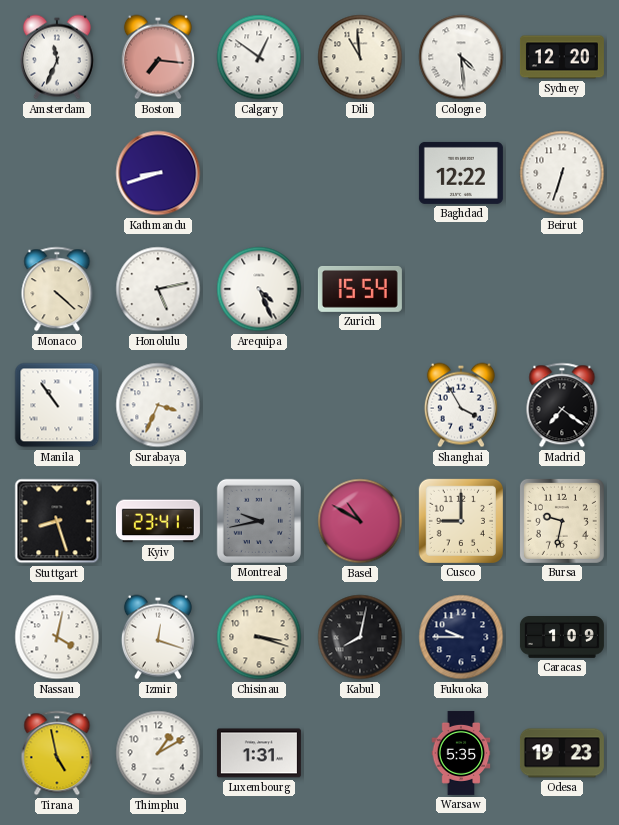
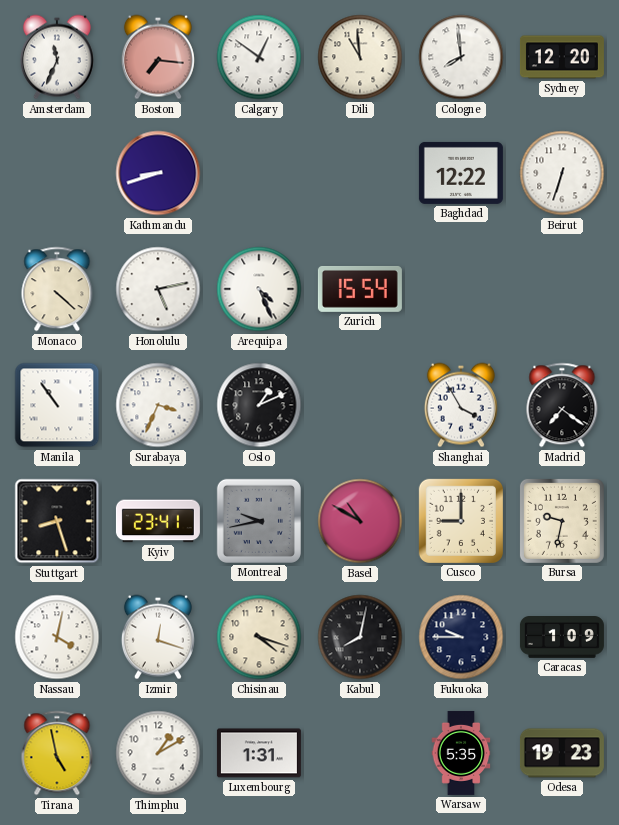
Cologne: 4:29 -> 7:59
Oslo: none -> 1:11
Chisinau: 3:18 -> 4:18
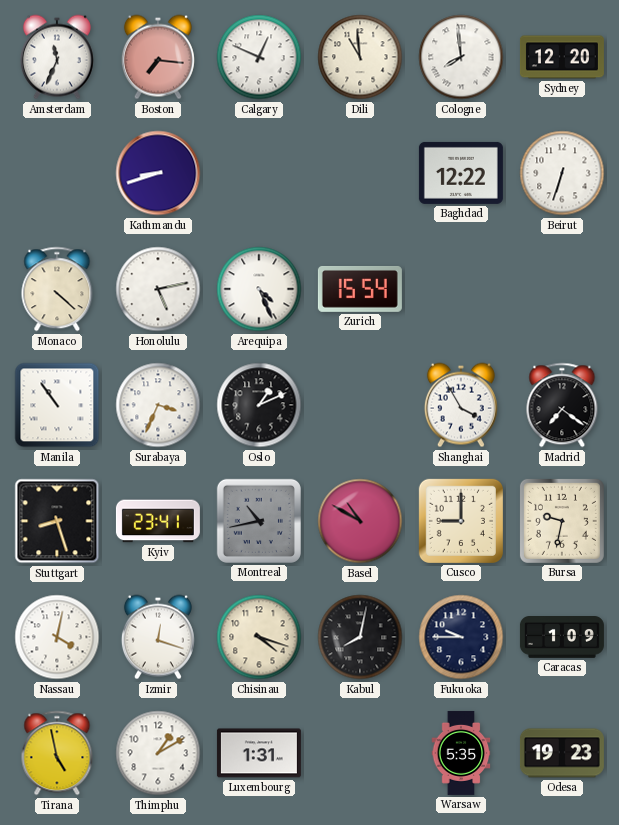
Calgary: 12:51 -> 12:49
Montreal: 9:43 -> 10:43
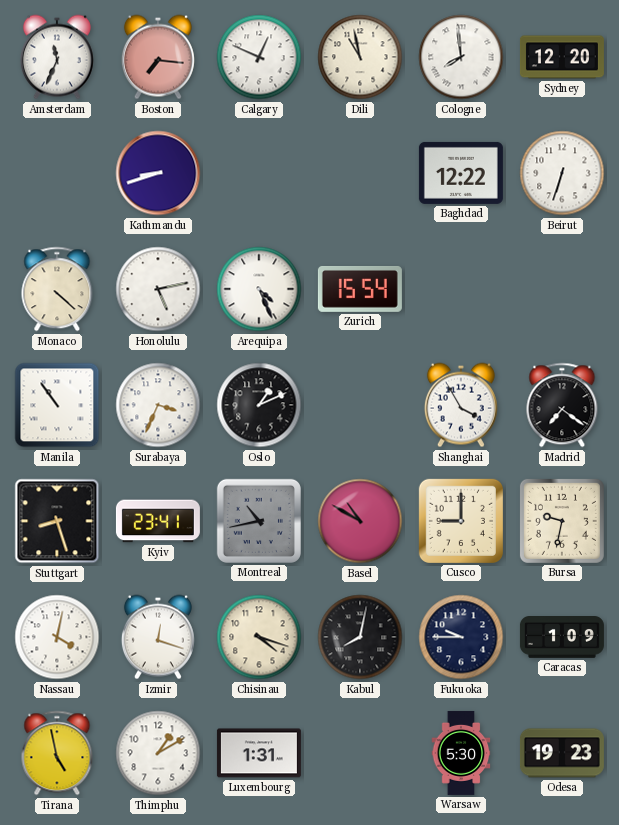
Dili: 10:59 -> 10:58
Warsaw: 5:35 -> 5:30
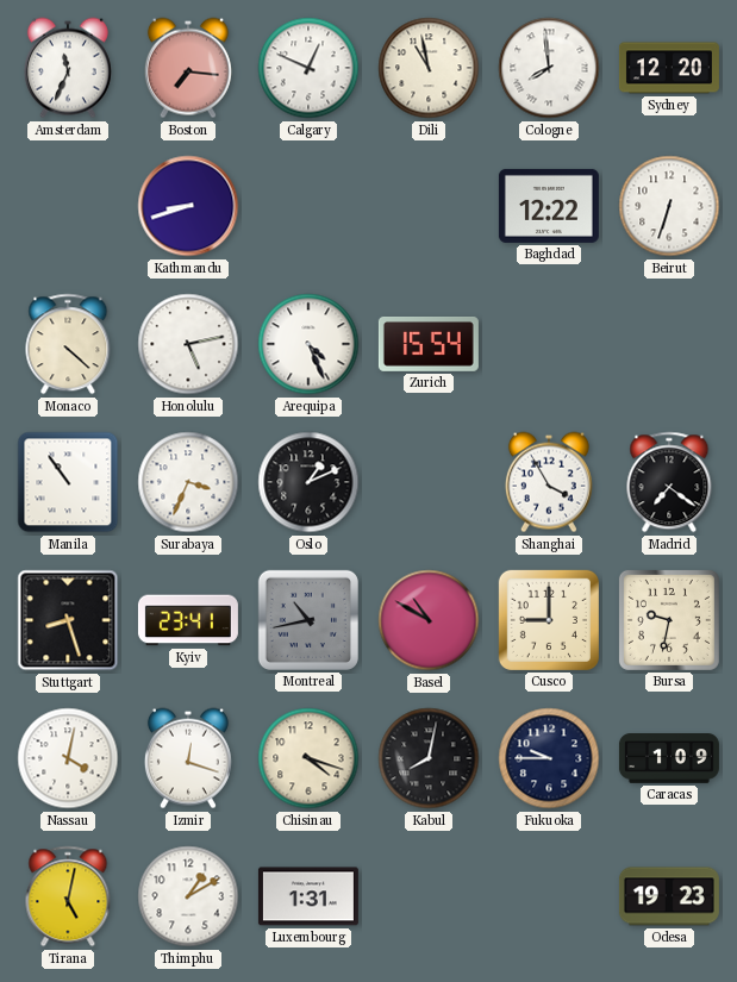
Tirana: 4:58 -> 5:02
Warsaw: 5:30 -> none
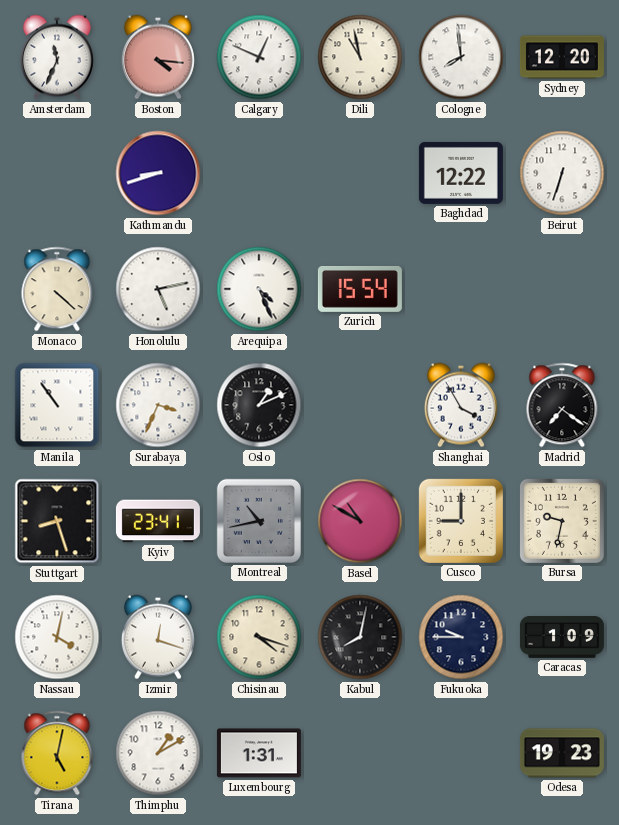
Boston: 7:16 -> 4:16
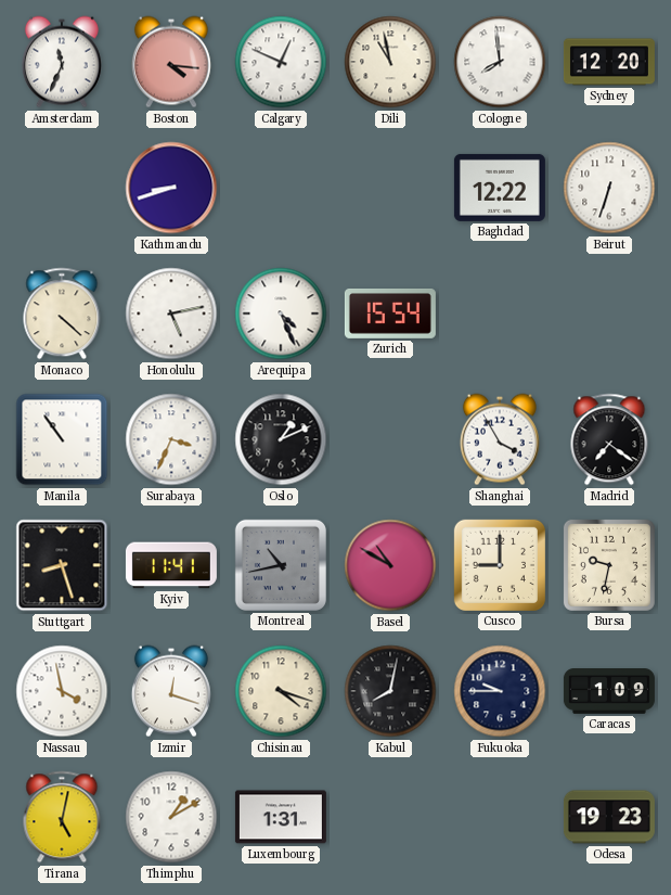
Kyiv: 23:41 -> 11:41
Nassau: 4:02 -> 3:58
